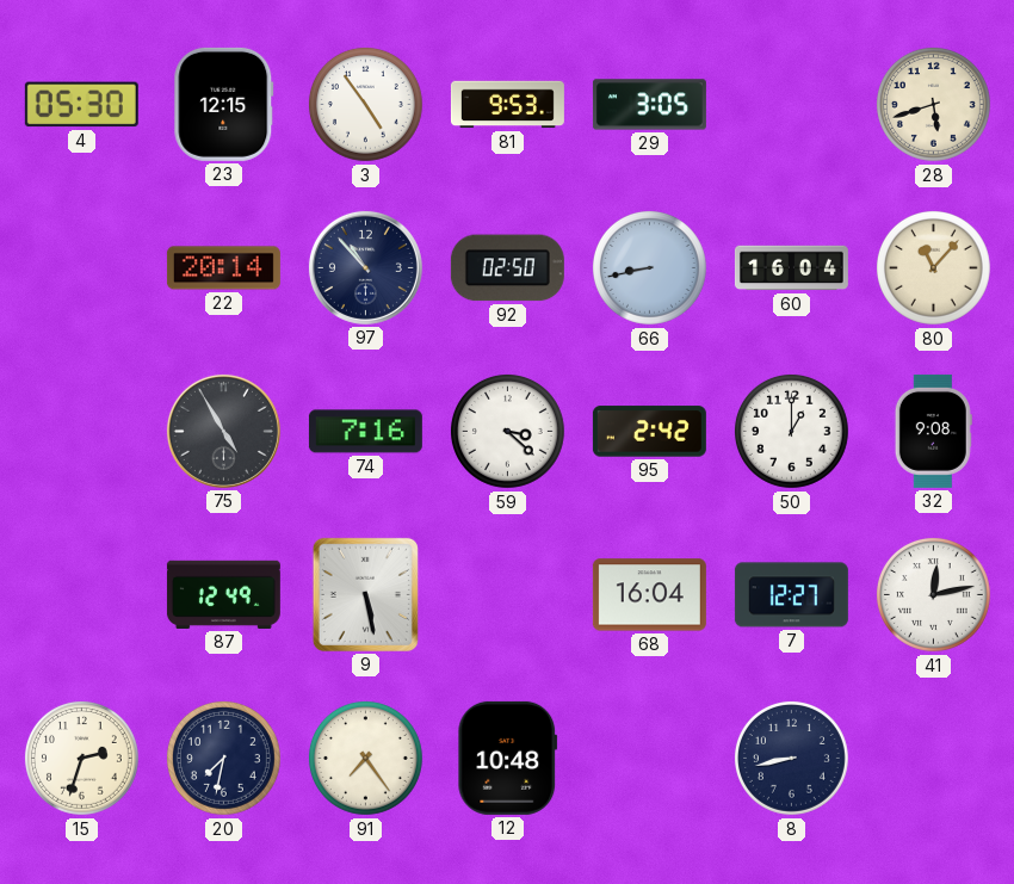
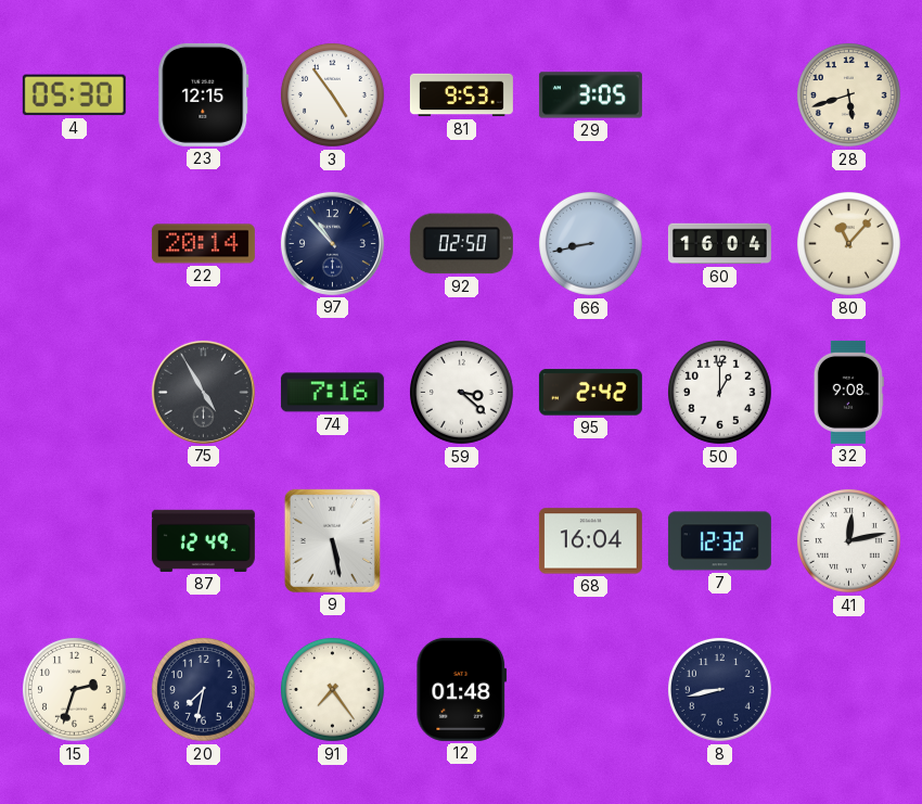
7: 12:27 -> 12:32
12: 10:48 -> 01:48
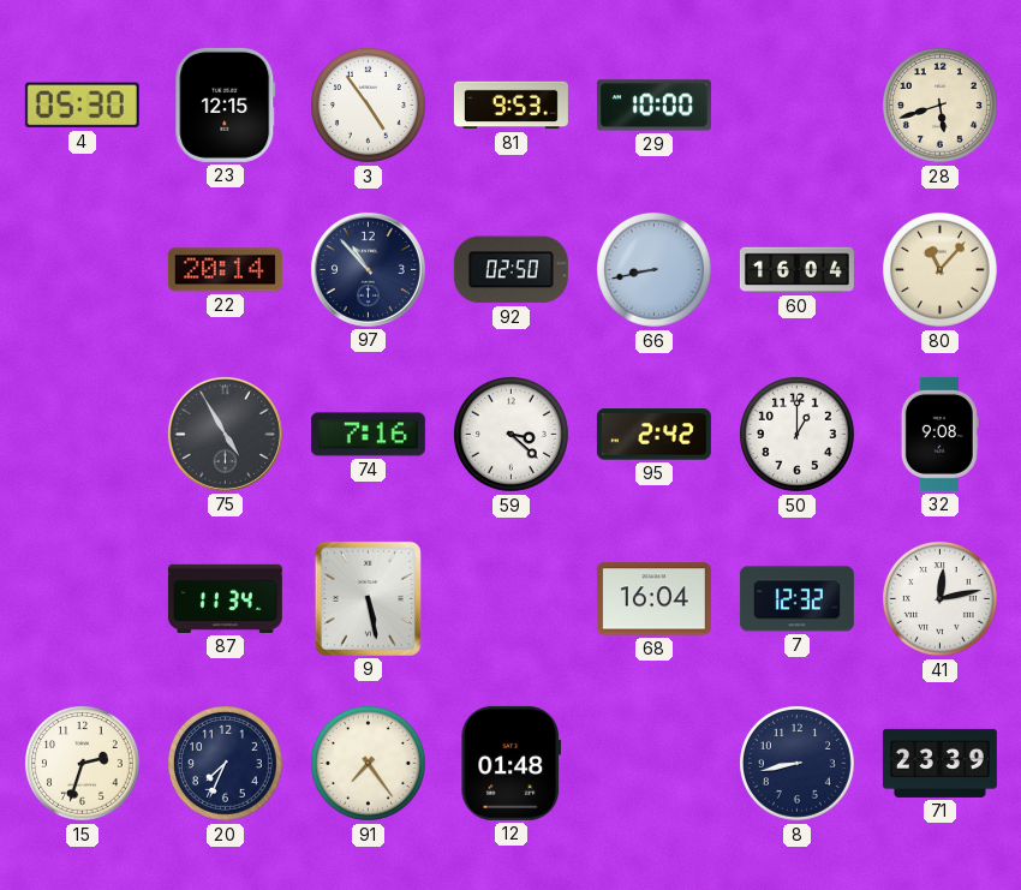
29: 3:05 -> 10:00
87: 12:49 -> 11:34
20: 7:32 -> 7:34
71: none -> 23:39
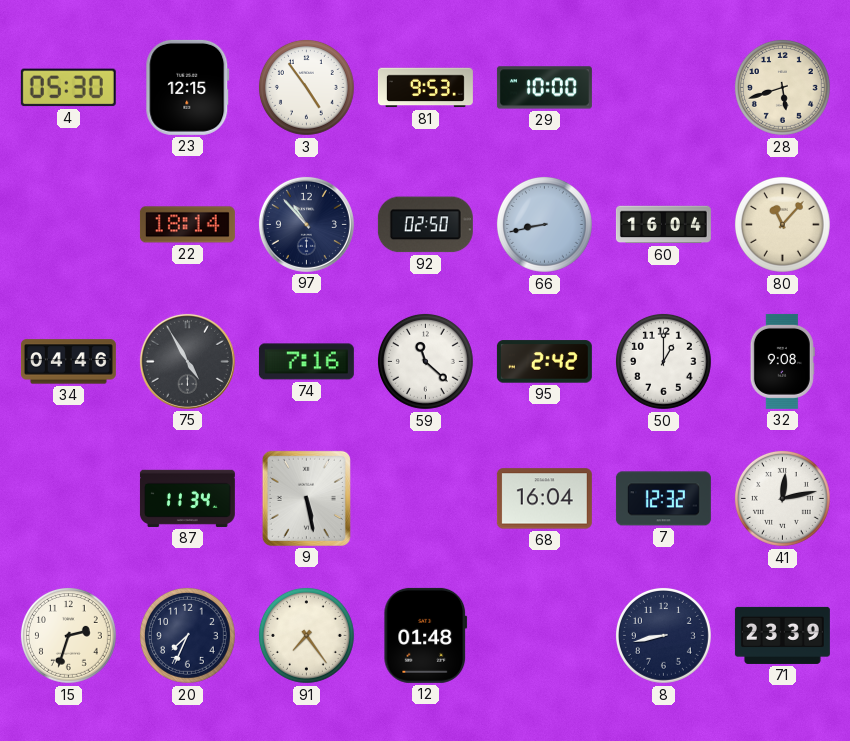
22: 20:14 -> 18:14
34: none -> 04:46
59: 3:22 -> 11:22
